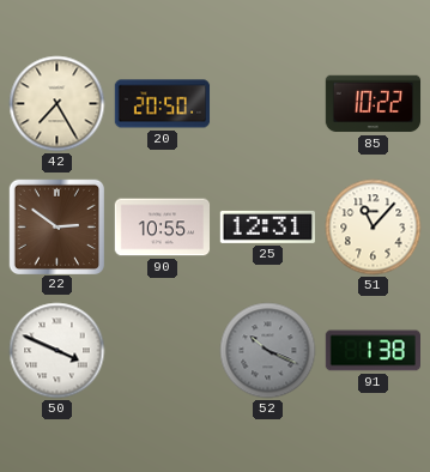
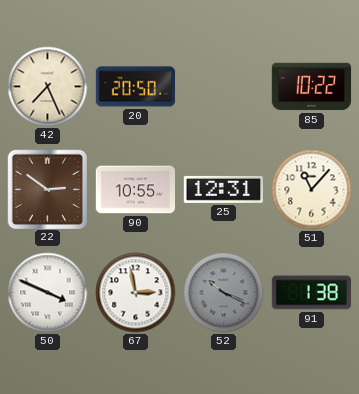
42: 7:25 -> 7:26
67: none -> 2:58
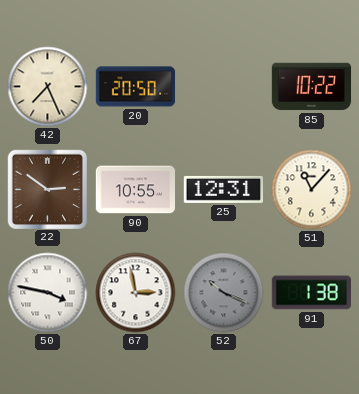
50: 3:49 -> 3:47
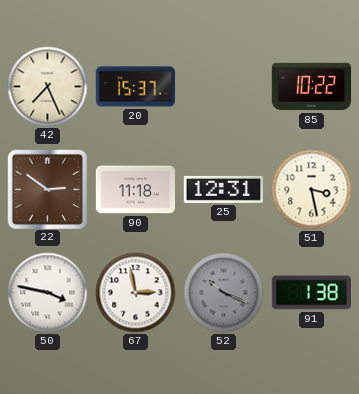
20: 20:50 -> 15:37
90: 10:55 -> 11:18
51: 11:07 -> 3:28
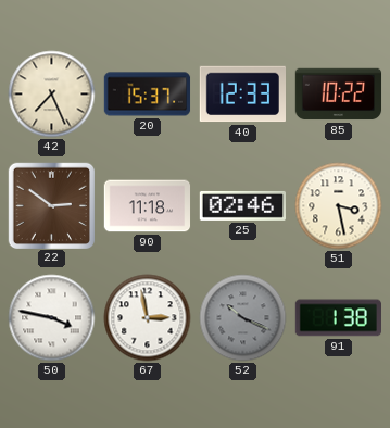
40: none -> 12:33
25: 12:31 -> 02:46
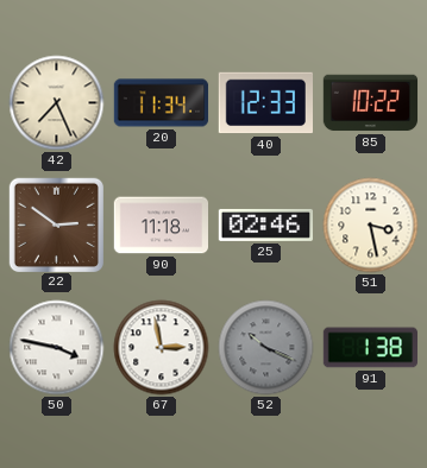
20: 15:37 -> 11:34
